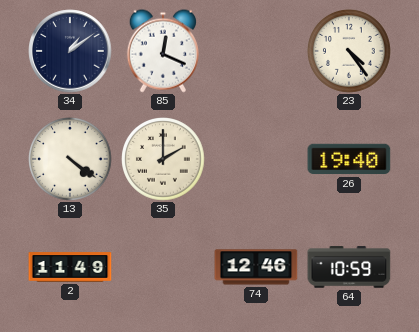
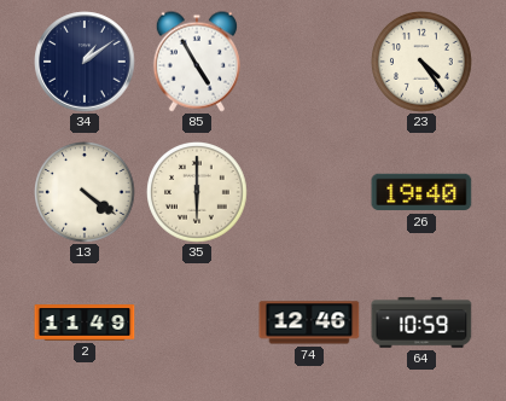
85: 12:19 -> 4:55
35: 2:00 -> 6:00
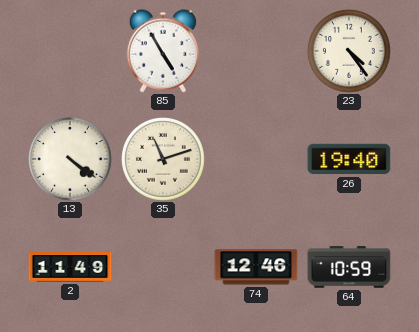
34: 1:09 -> none
35: 6:00 -> 11:12
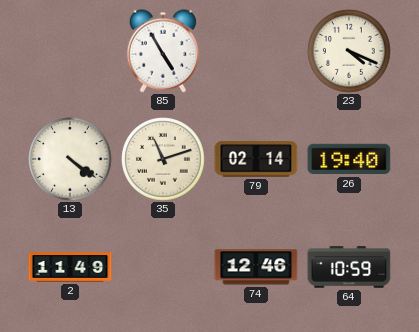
23: 4:24 -> 4:19
79: none -> 02:14
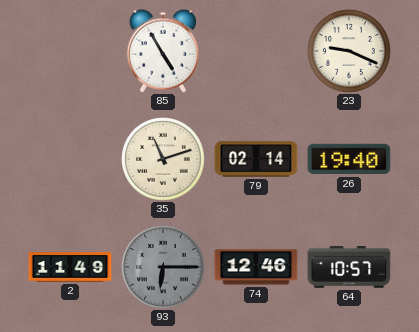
23: 4:19 -> 9:19
13: 4:21 -> none
93: none -> 6:15
64: 10:59 -> 10:57
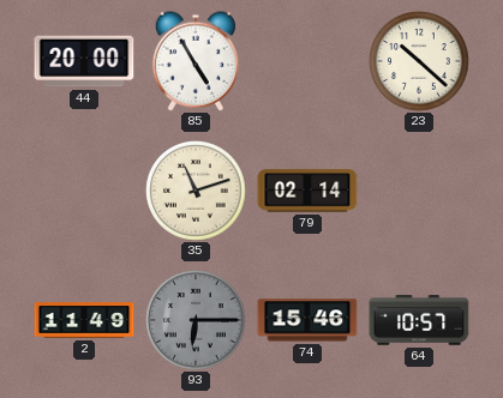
44: none -> 20:00
23: 9:19 -> 10:22
26: 19:40 -> none
74: 12:46 -> 15:46
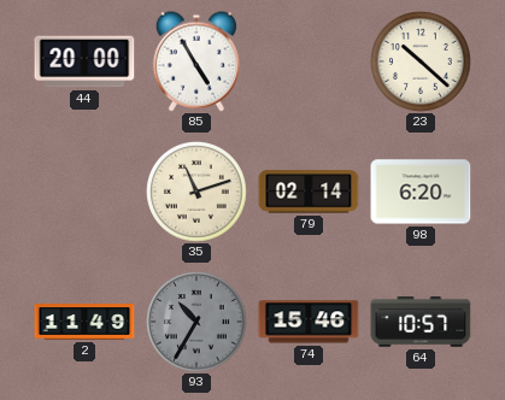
98: none -> 6:20
93: 6:15 -> 10:35
